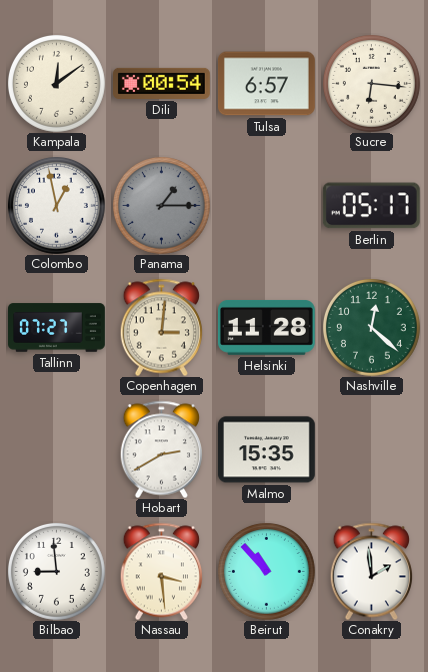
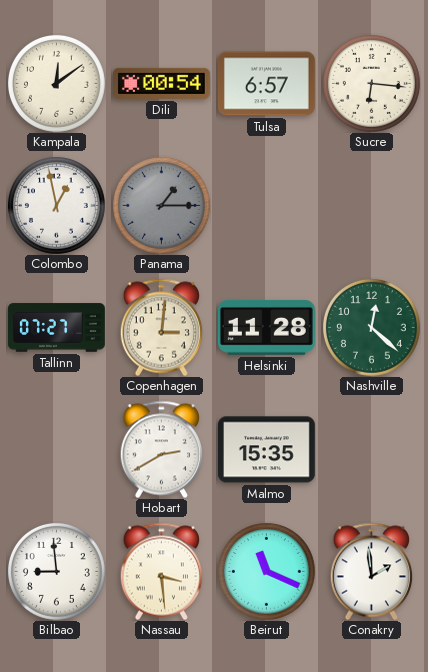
Berlin: 05:17 -> none
Beirut: 10:53 -> 11:19
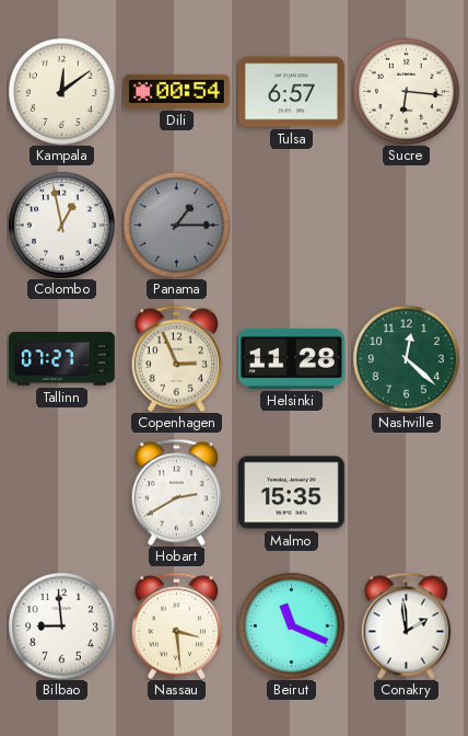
Copenhagen: 3:01 -> 2:56
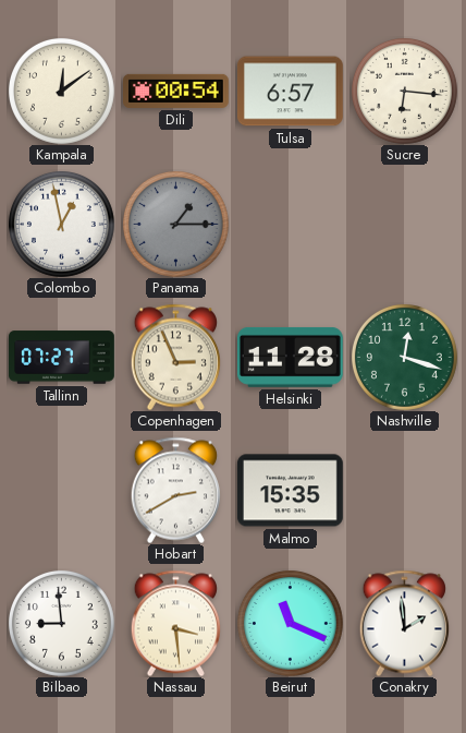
Nashville: 12:22 -> 12:18
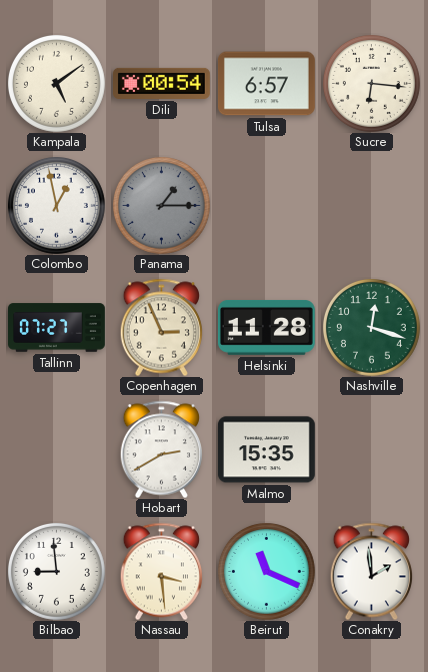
Kampala: 12:09 -> 5:09
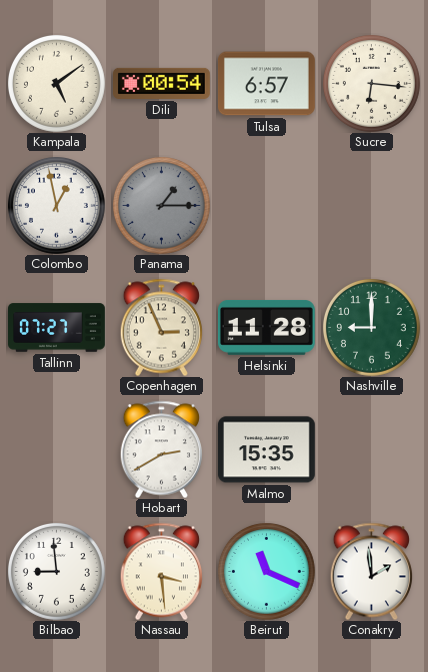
Nashville: 12:18 -> 9:00
